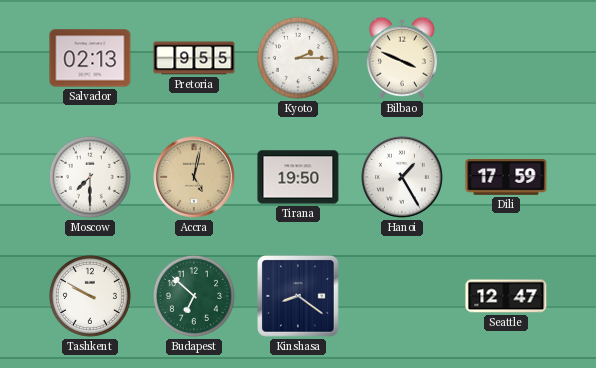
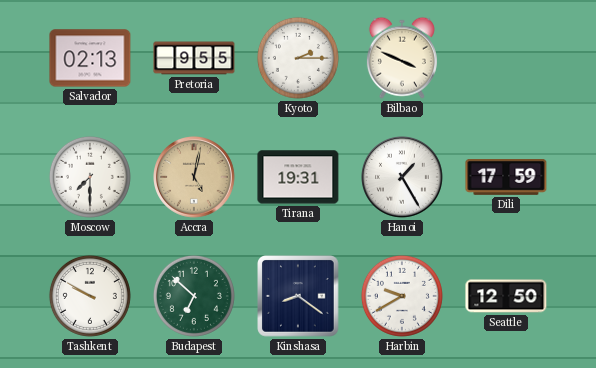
Tirana: 19:50 -> 19:31
Harbin: none -> 9:40
Seattle: 12:47 -> 12:50
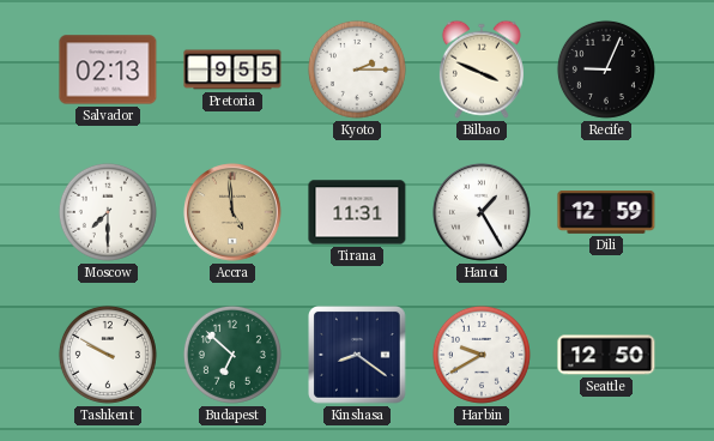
Recife: none -> 9:04
Accra: 5:02 -> 4:59
Tirana: 19:31 -> 11:31
Dili: 17:59 -> 12:59
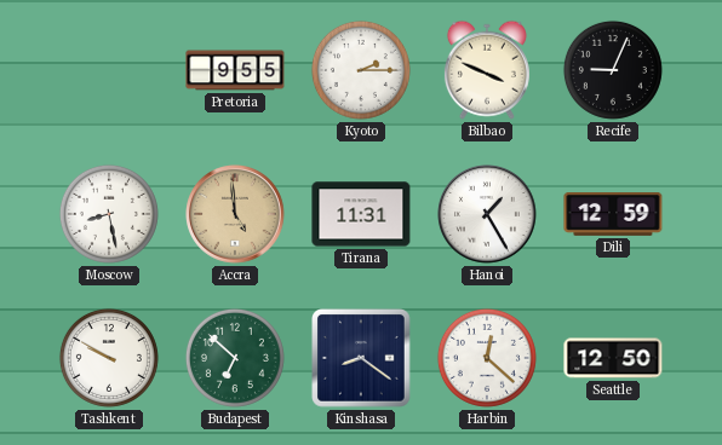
Salvador: 02:13 -> none
Moscow: 7:30 -> 8:28
Harbin: 9:40 -> 12:22
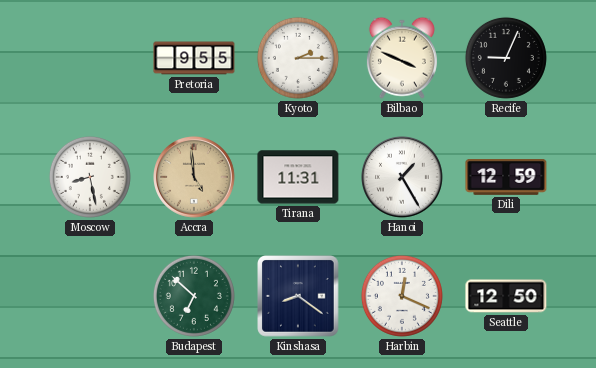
Tashkent: 9:50 -> none
Harbin: 12:22 -> 12:19
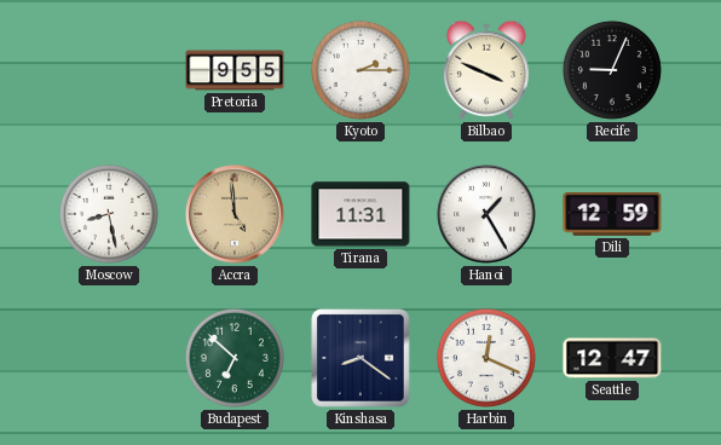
Seattle: 12:50 -> 12:47
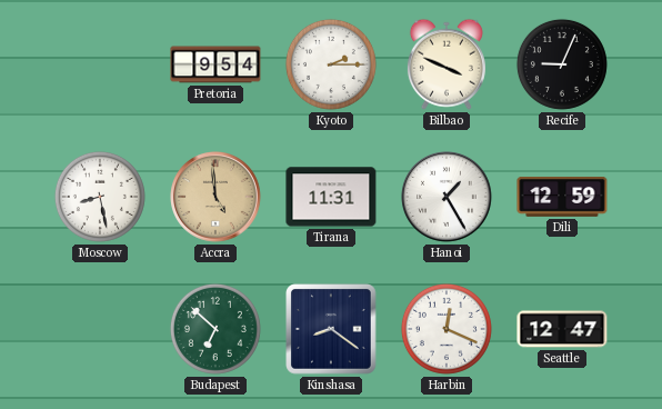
Pretoria: 9:55 -> 9:54
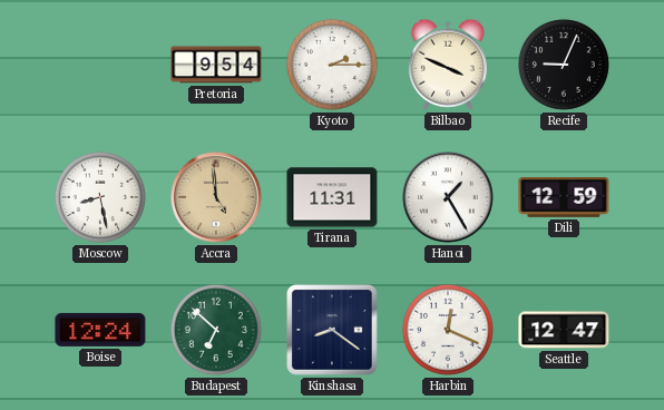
Boise: none -> 12:24
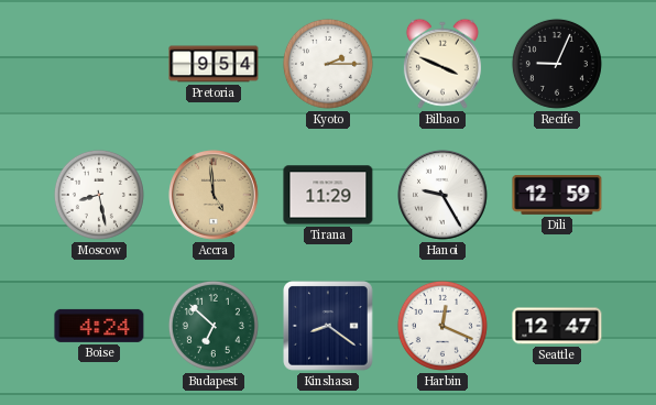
Tirana: 11:31 -> 11:29
Hanoi: 1:25 -> 9:25
Boise: 12:24 -> 4:24
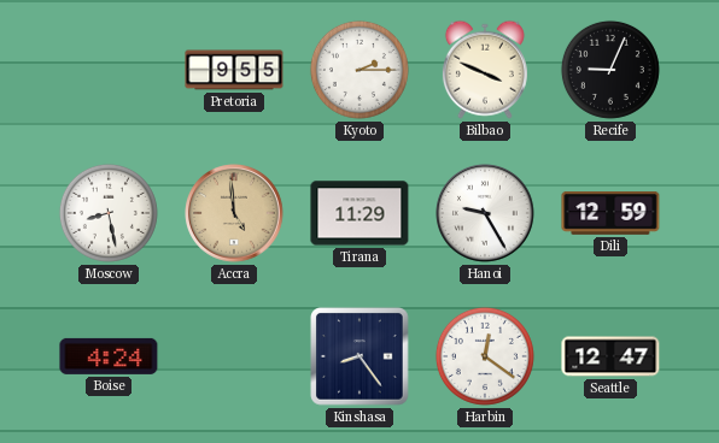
Pretoria: 9:54 -> 9:55
Budapest: 6:52 -> none
Kinshasa: 8:21 -> 8:24
Harbin: 12:19 -> 12:21
